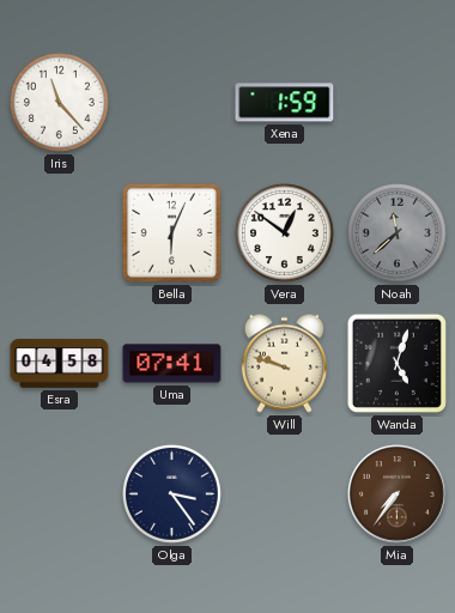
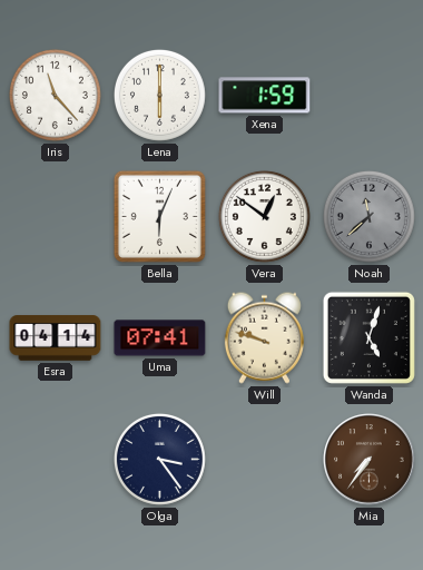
Lena: none -> 6:00
Esra: 04:58 -> 04:14
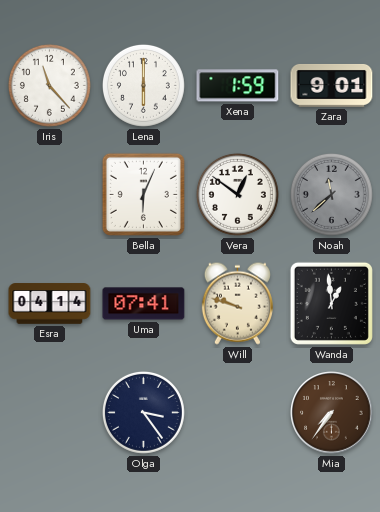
Zara: none -> 9:01
Wanda: 5:03 -> 12:59
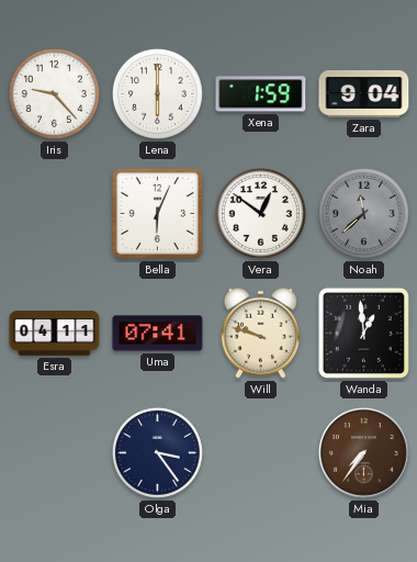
Iris: 11:23 -> 9:23
Zara: 9:01 -> 9:04
Esra: 04:14 -> 04:11
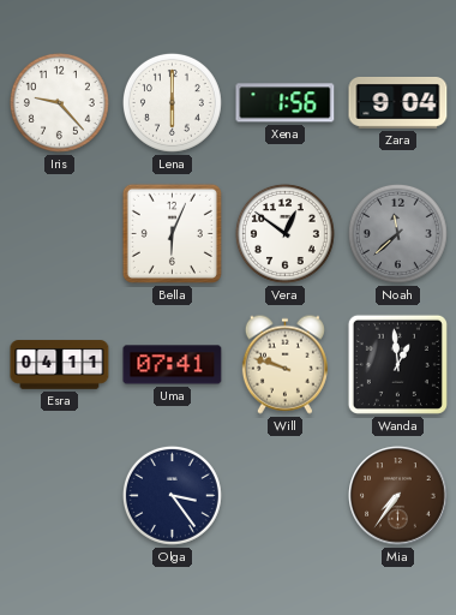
Xena: 1:59 -> 1:56
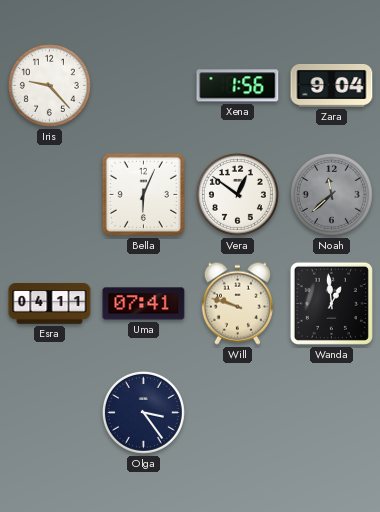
Lena: 6:00 -> none
Mia: 7:36 -> none
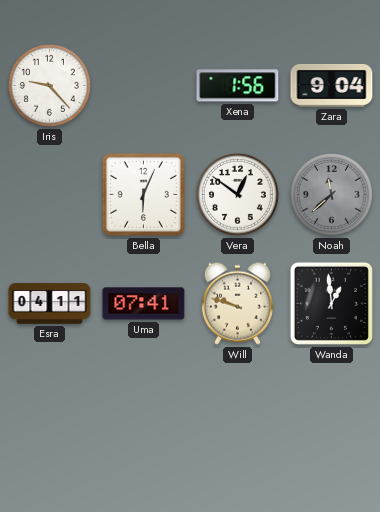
Olga: 3:24 -> none
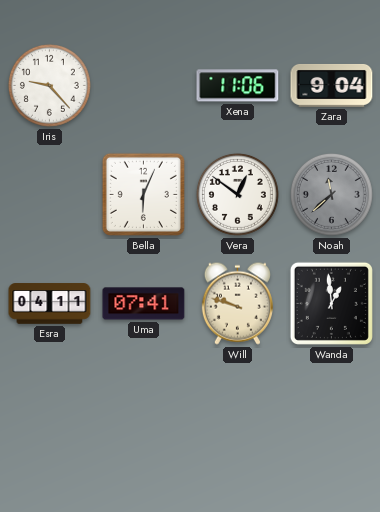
Xena: 1:56 -> 11:06
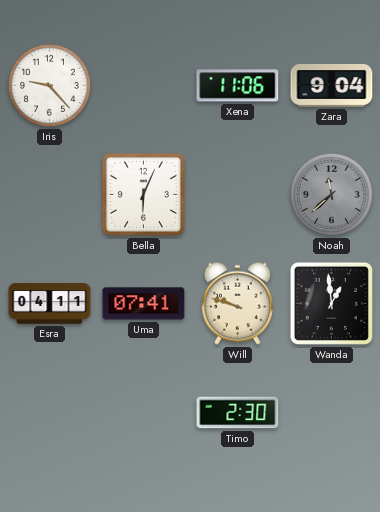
Vera: 12:51 -> none
Timo: none -> 2:30
